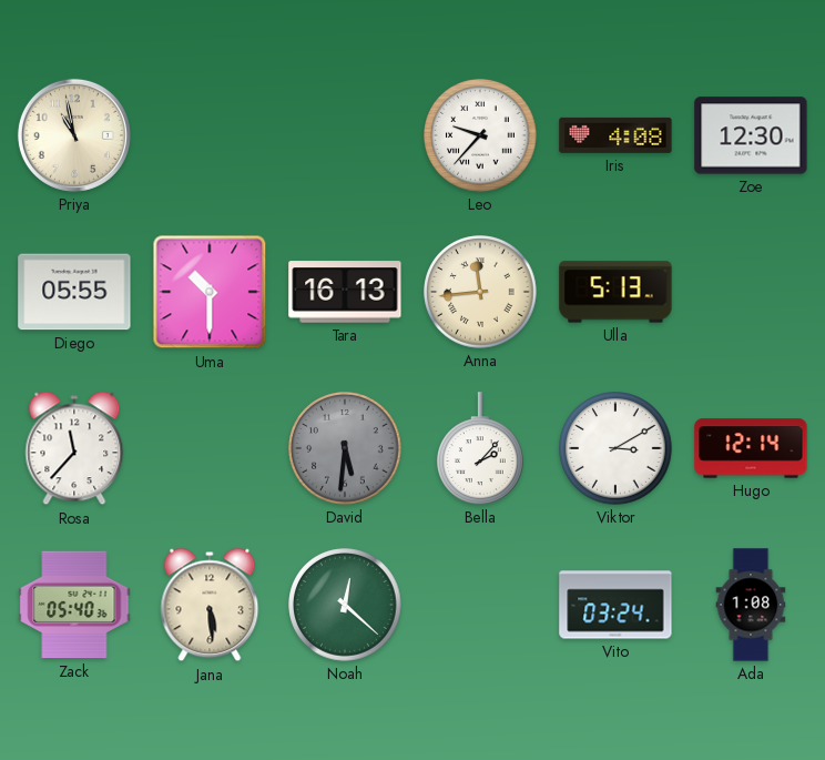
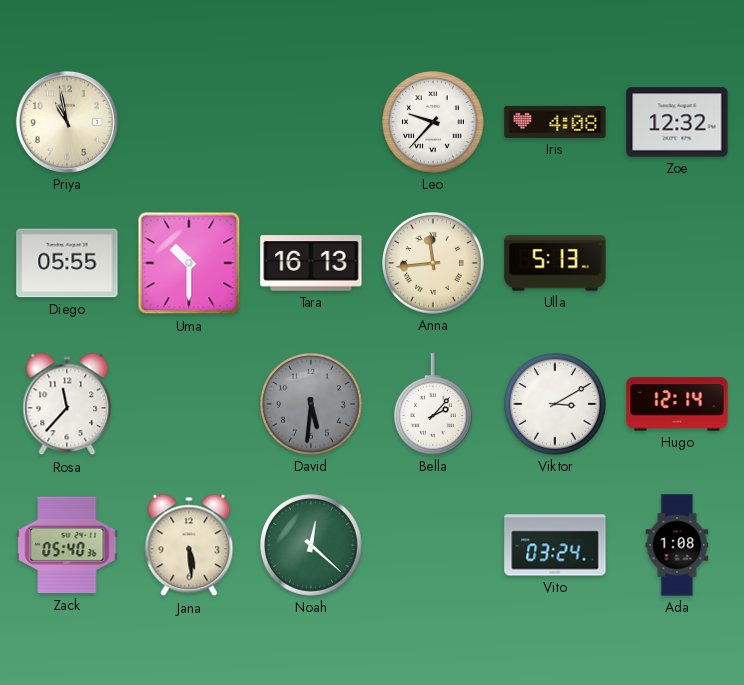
Zoe: 12:30 -> 12:32
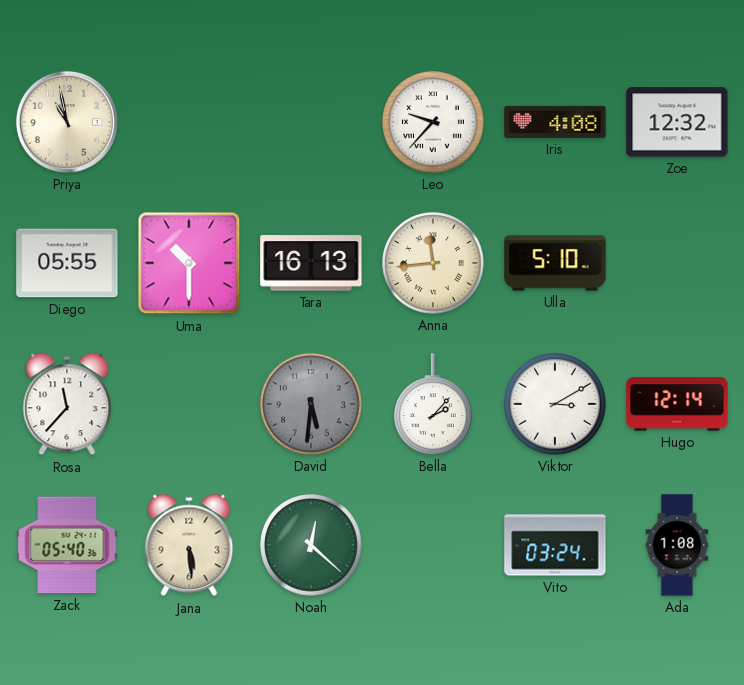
Ulla: 5:13 -> 5:10
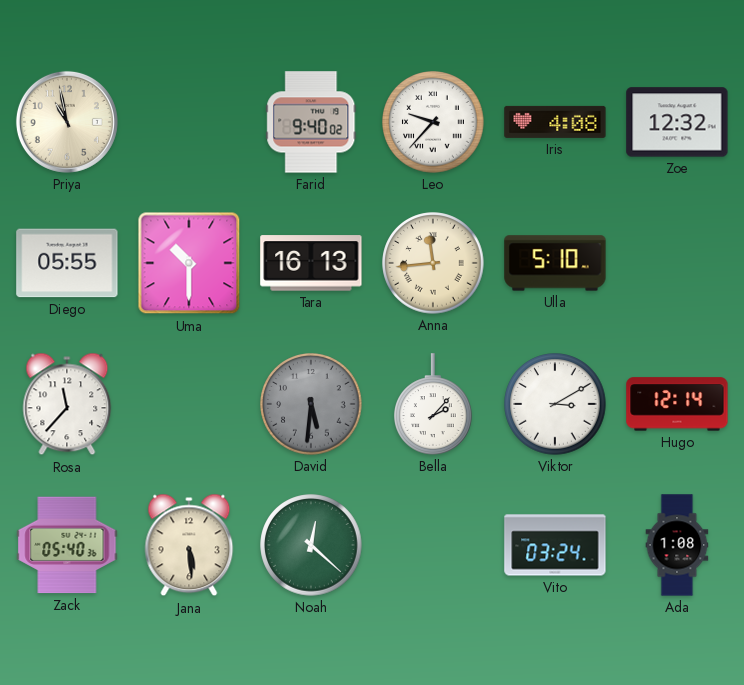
Farid: none -> 9:40
